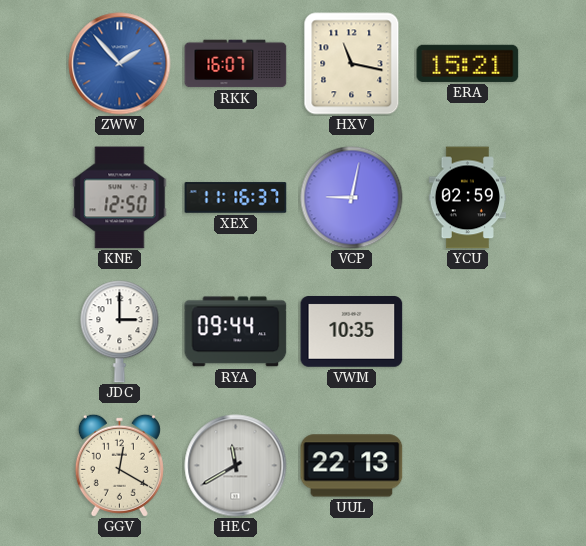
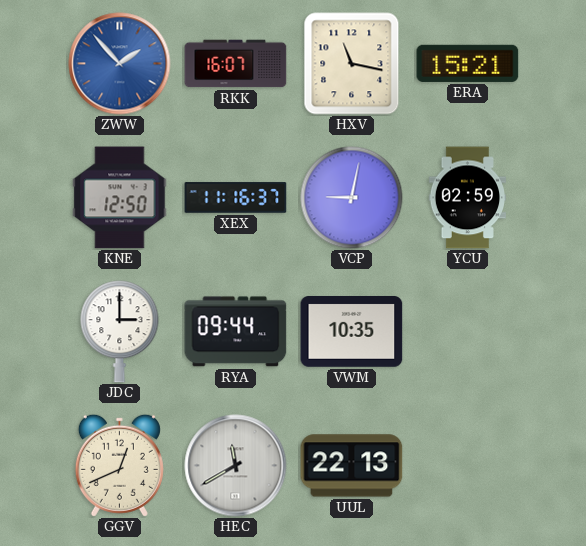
GGV: 12:20 -> 12:41
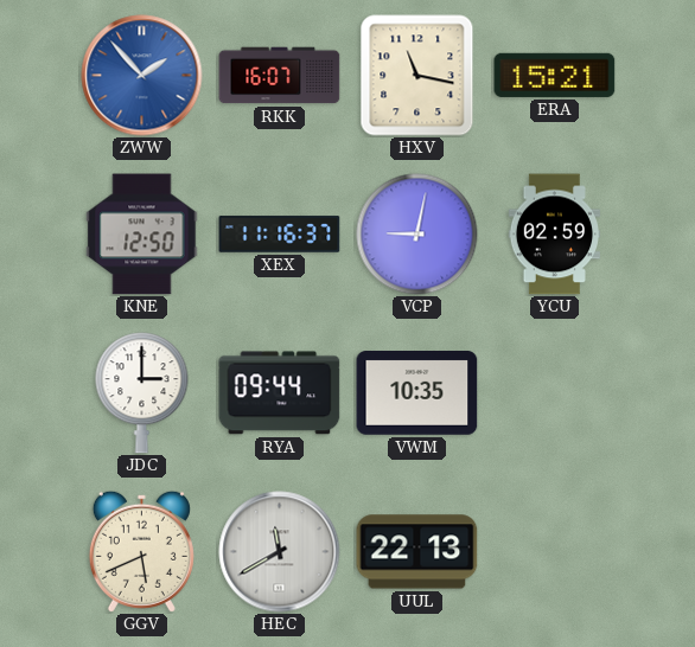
GGV: 12:41 -> 5:41
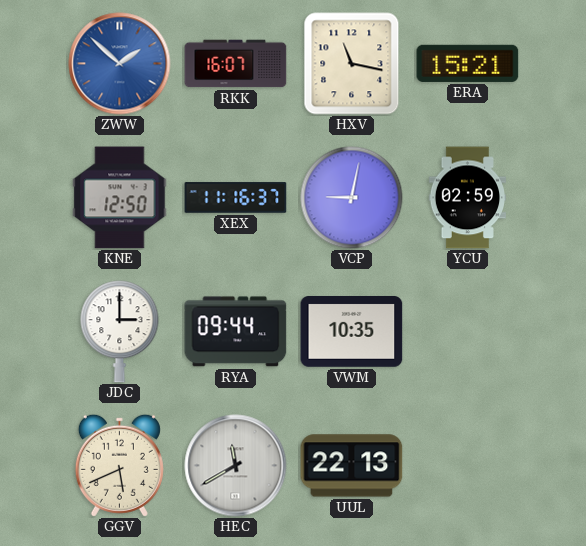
ZWW: 1:53 -> 1:52
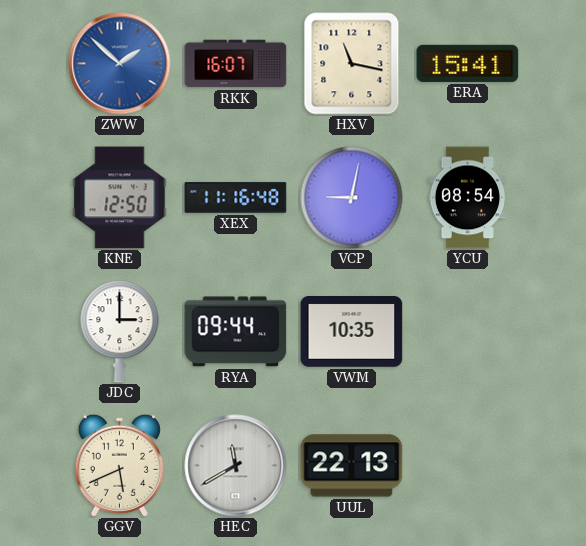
ERA: 15:21 -> 15:41
XEX: 11:16:37 -> 11:16:48
YCU: 02:59 -> 08:54
